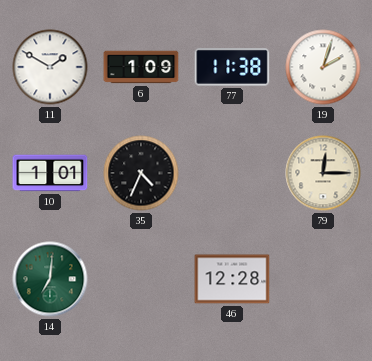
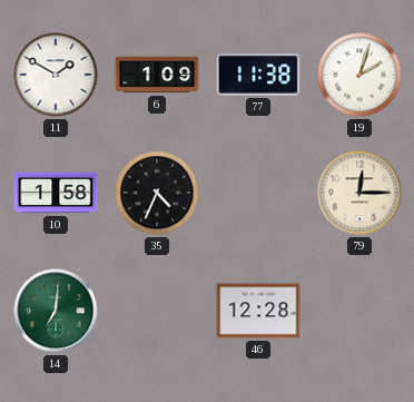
10: 1:01 -> 1:58
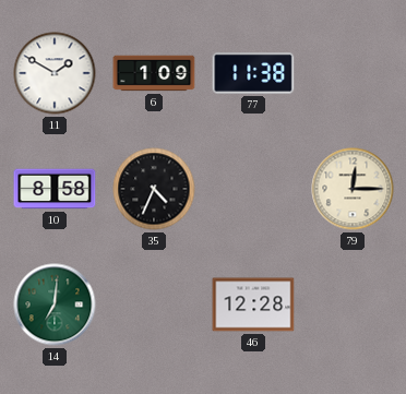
19: 2:03 -> none
10: 1:58 -> 8:58
